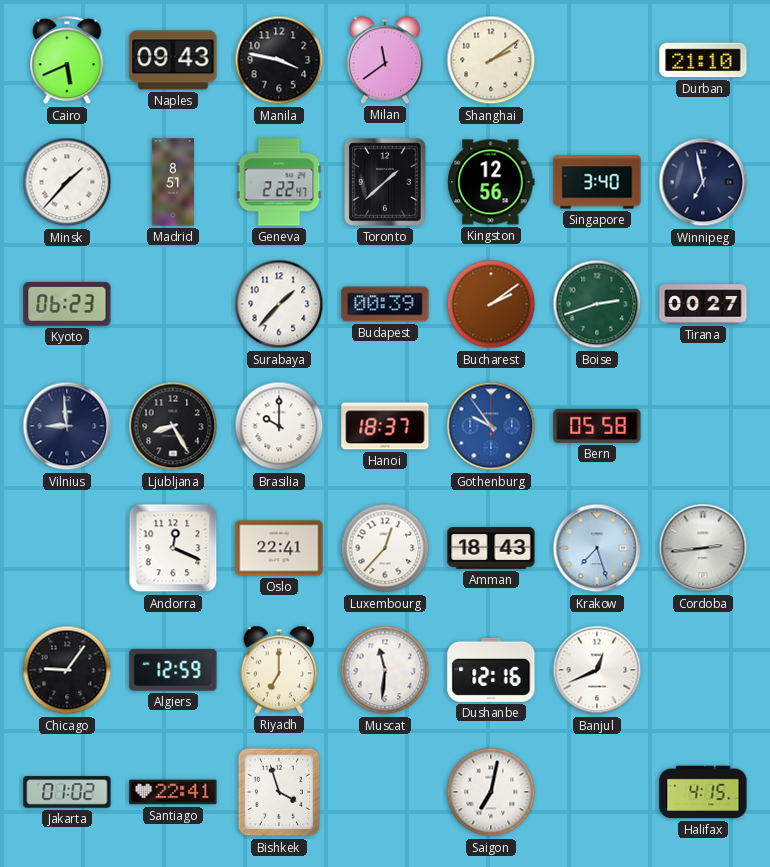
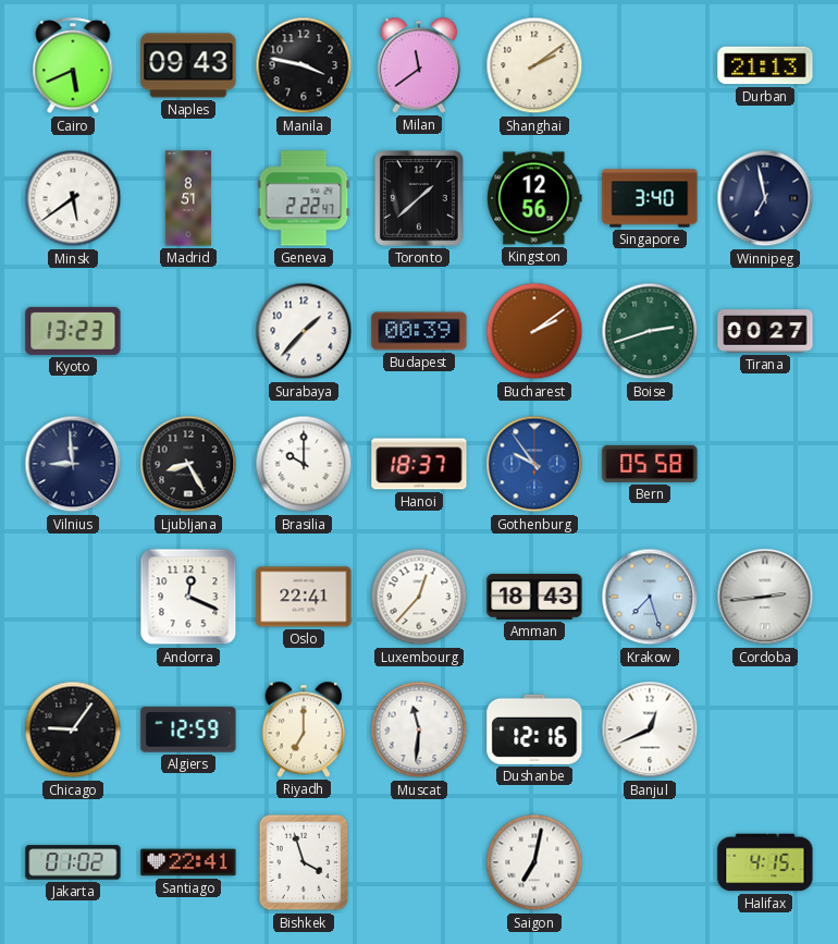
Durban: 21:10 -> 21:13
Minsk: 1:37 -> 5:39
Kyoto: 06:23 -> 13:23
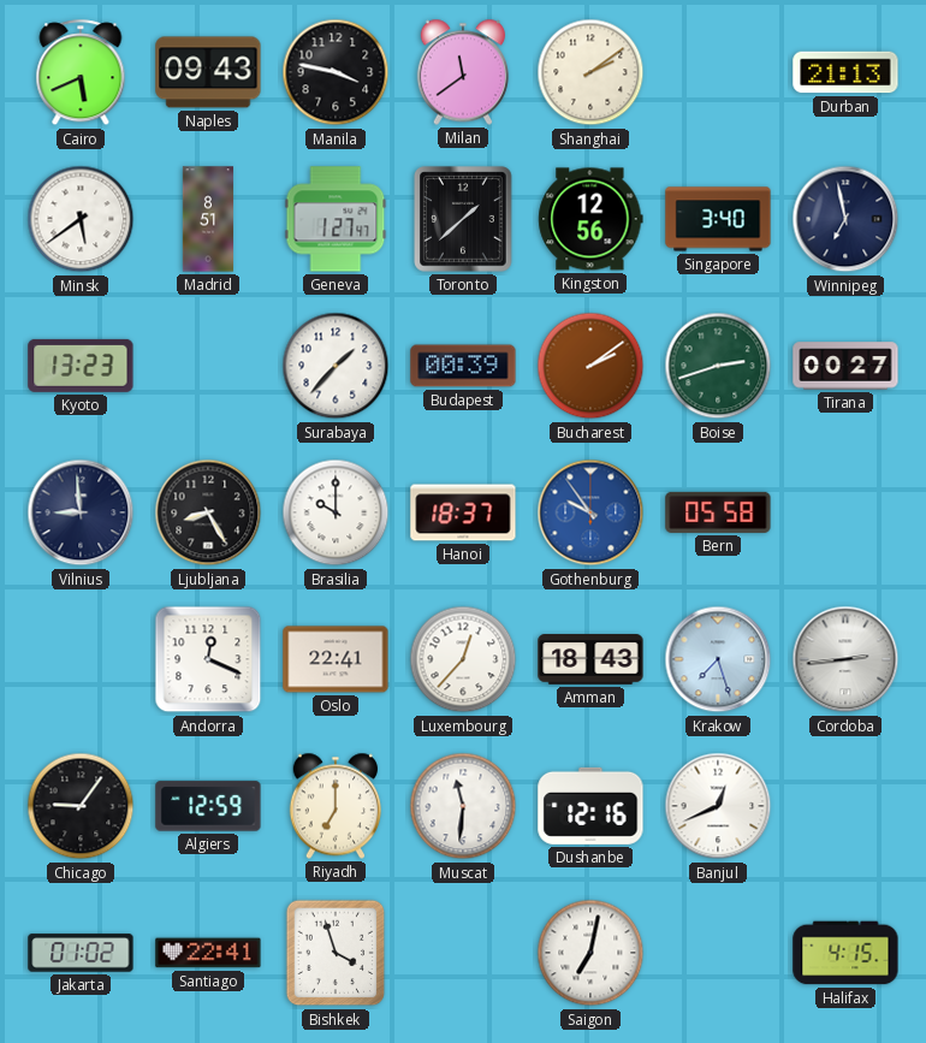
Geneva: 2:22 -> 1:27
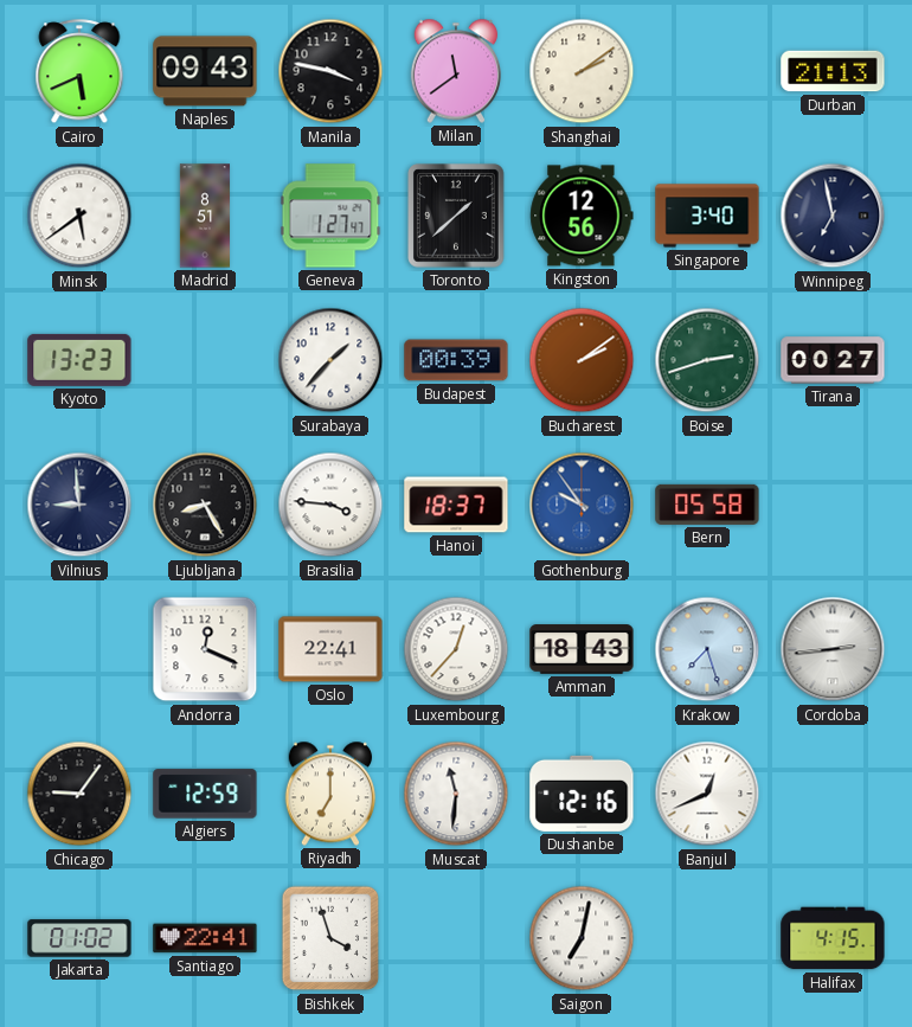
Brasilia: 10:00 -> 3:46
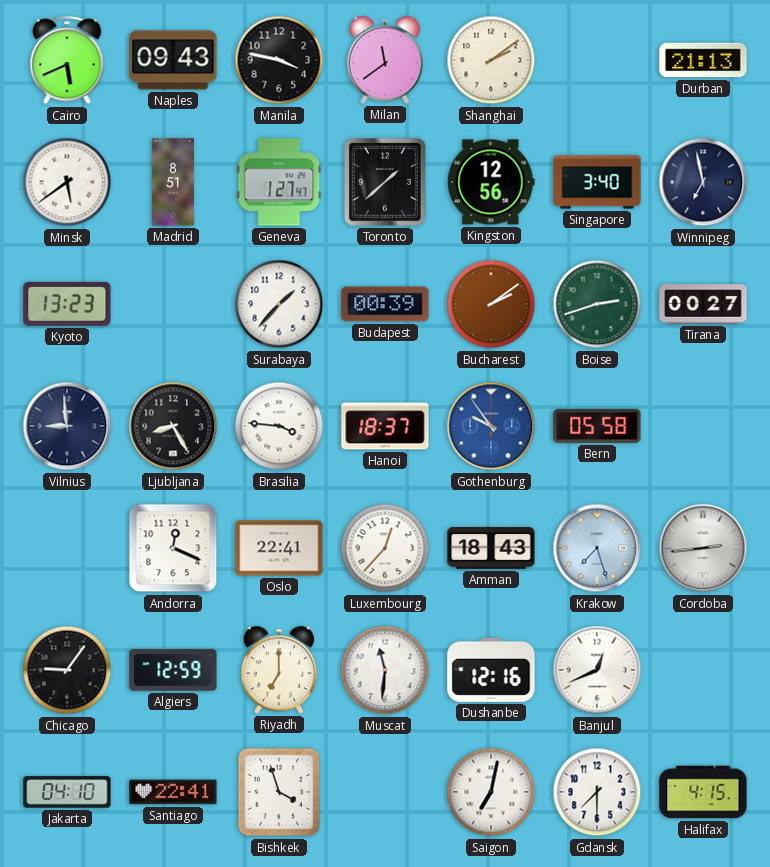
Jakarta: 01:02 -> 04:10
Gdansk: none -> 7:30
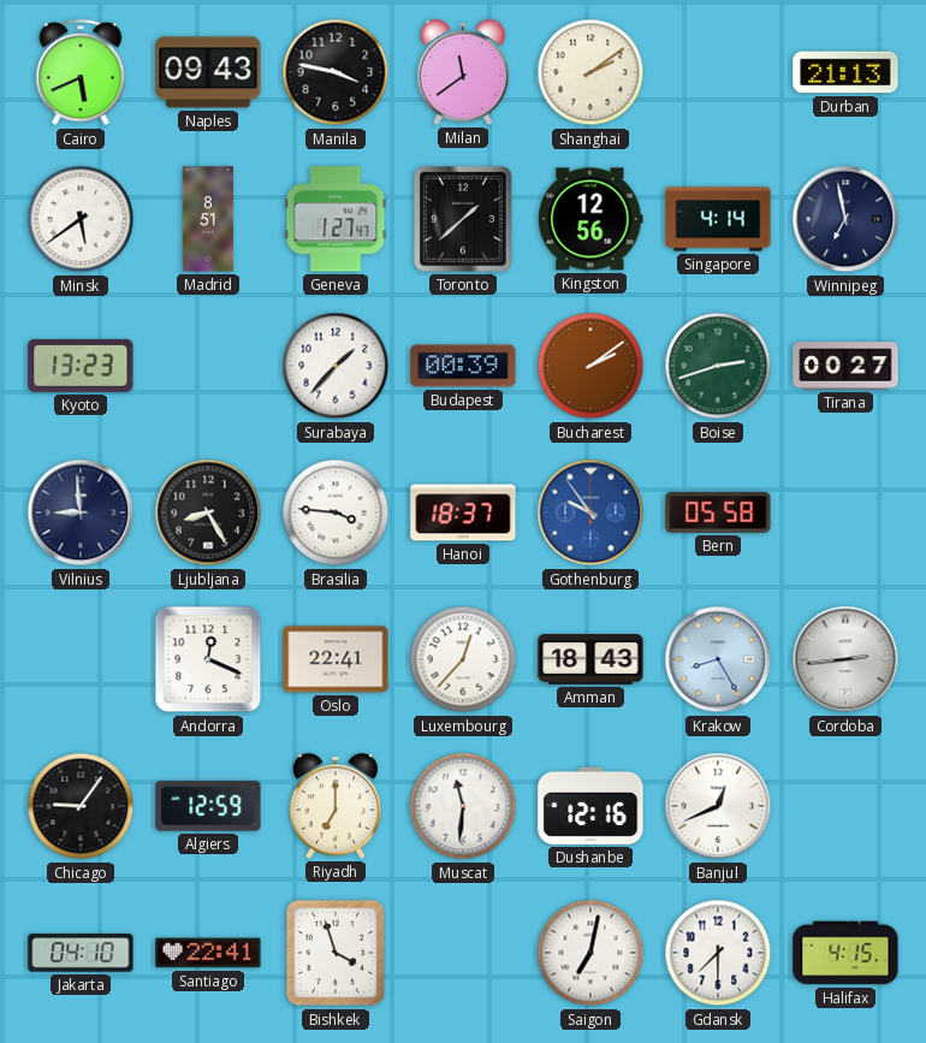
Singapore: 3:40 -> 4:14
Krakow: 7:27 -> 8:25
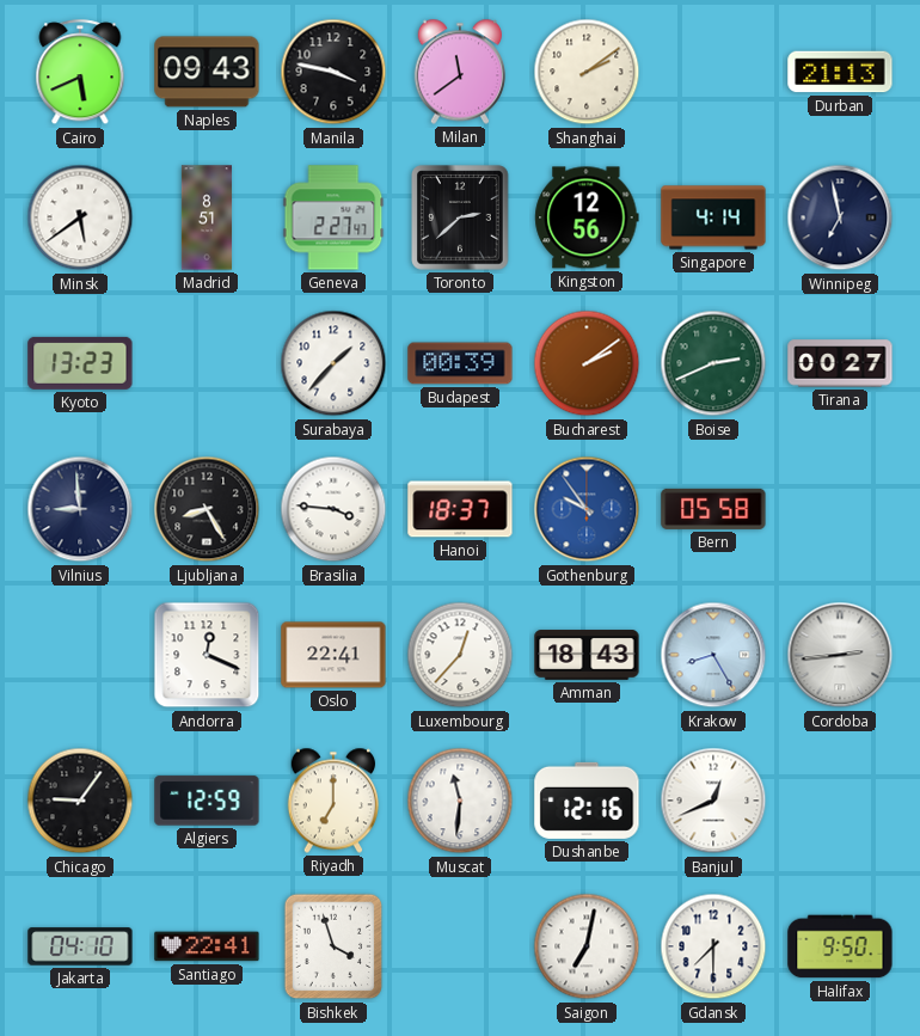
Geneva: 1:27 -> 2:27
Toronto: 1:38 -> 2:38
Boise: 2:42 -> 2:41
Halifax: 4:15 -> 9:50
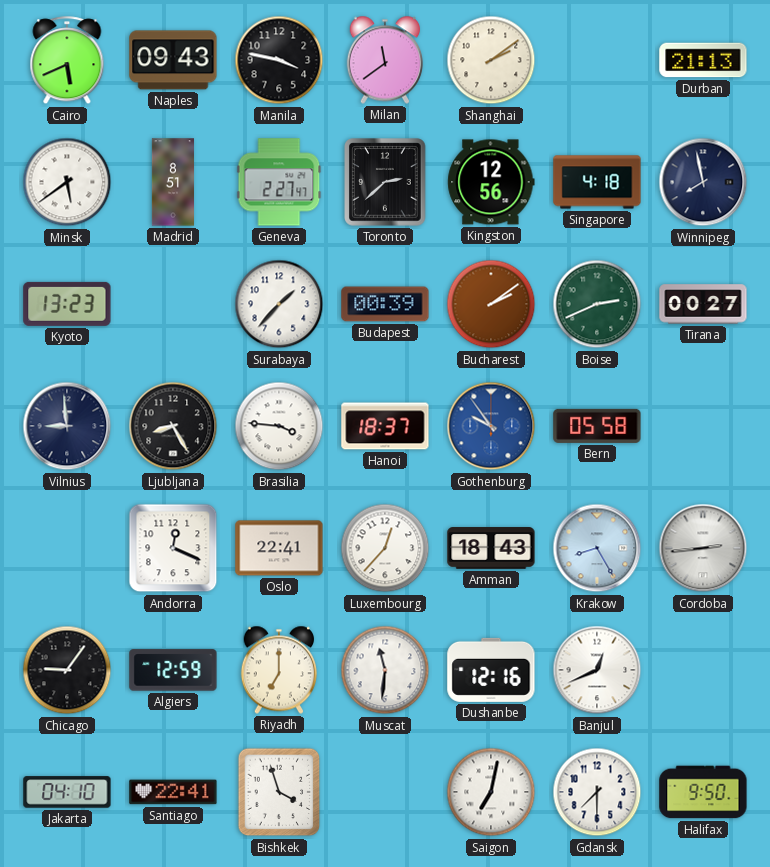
Singapore: 4:14 -> 4:18
Winnipeg: 6:58 -> 7:58
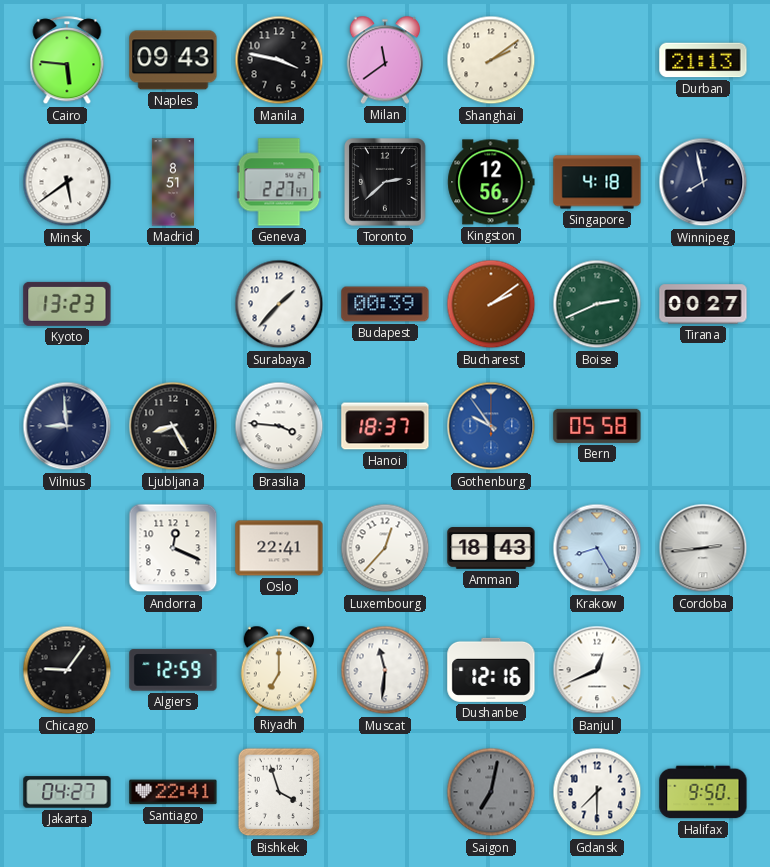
Cairo: 5:41 -> 5:46
Jakarta: 04:10 -> 04:27
Saigon dial: white -> grey
